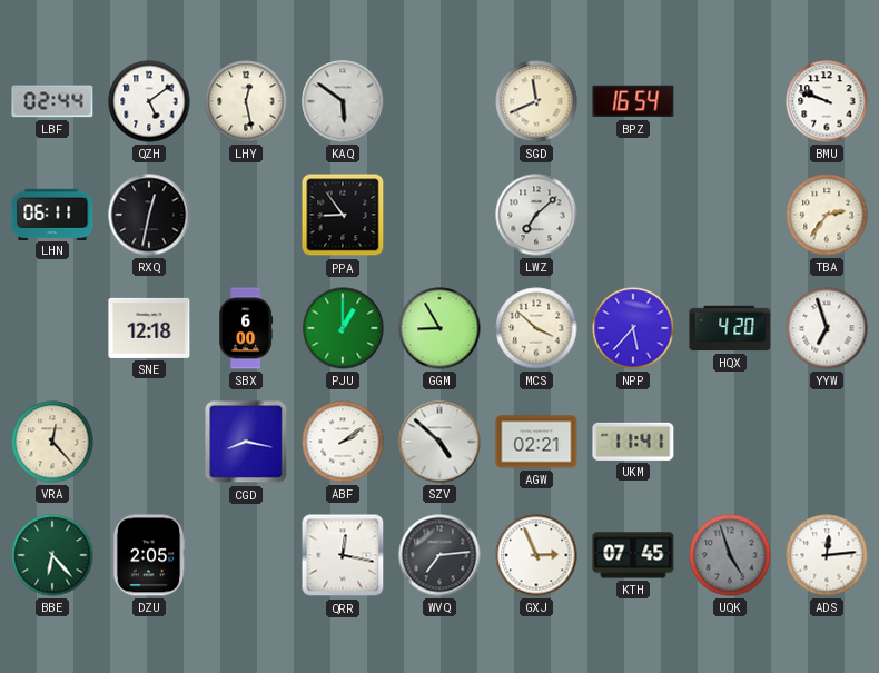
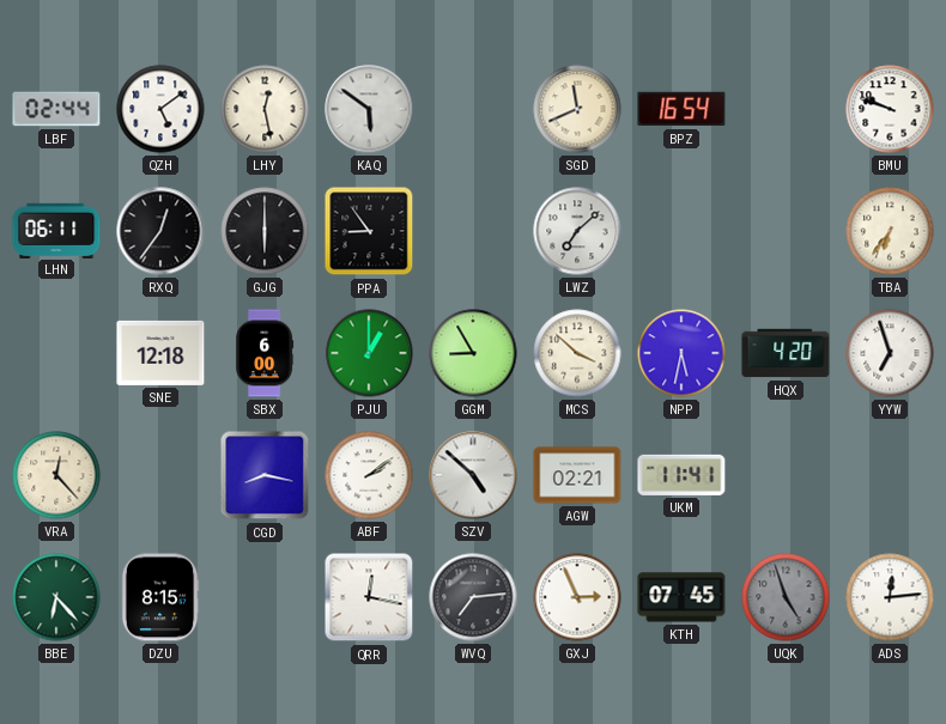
RXQ: 12:32 -> 12:36
GJG: none -> 6:00
TBA: 2:36 -> 6:36
NPP: 5:37 -> 5:32
DZU: 2:05 -> 8:15
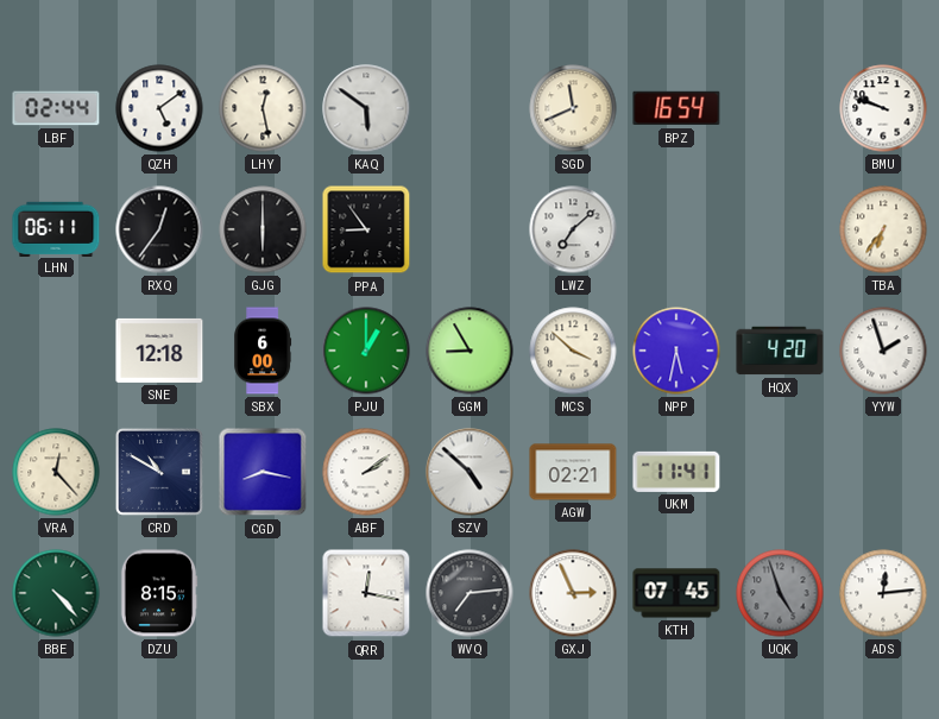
YYW: 6:57 -> 1:57
CRD: none -> 10:50
BBE: 6:23 -> 4:23
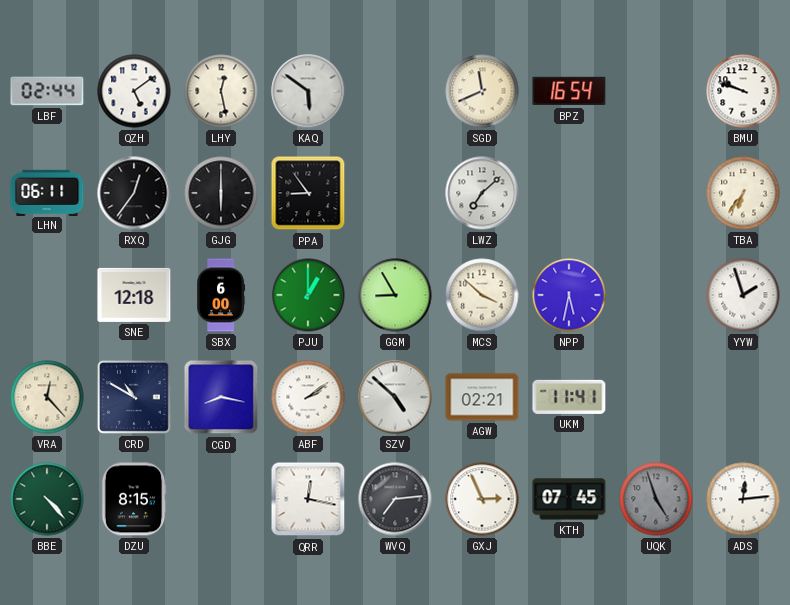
HQX: 4:20 -> none
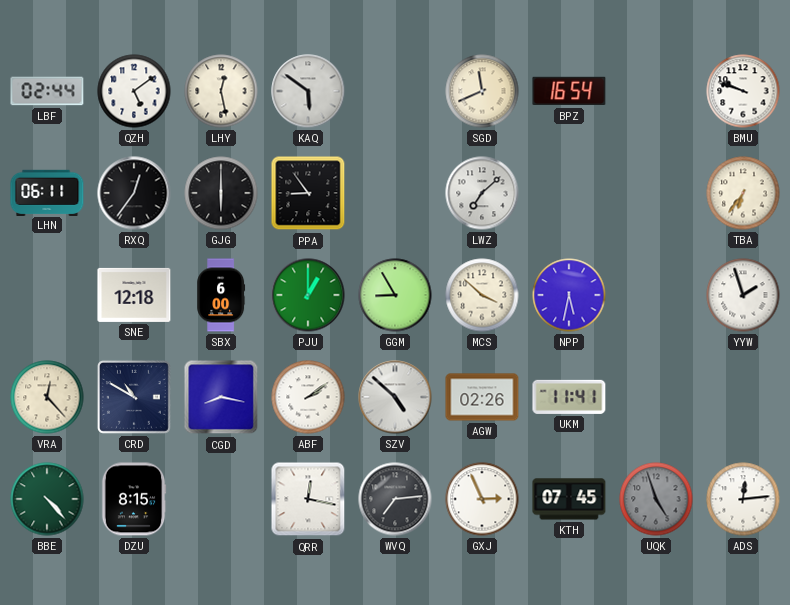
AGW: 02:21 -> 02:26
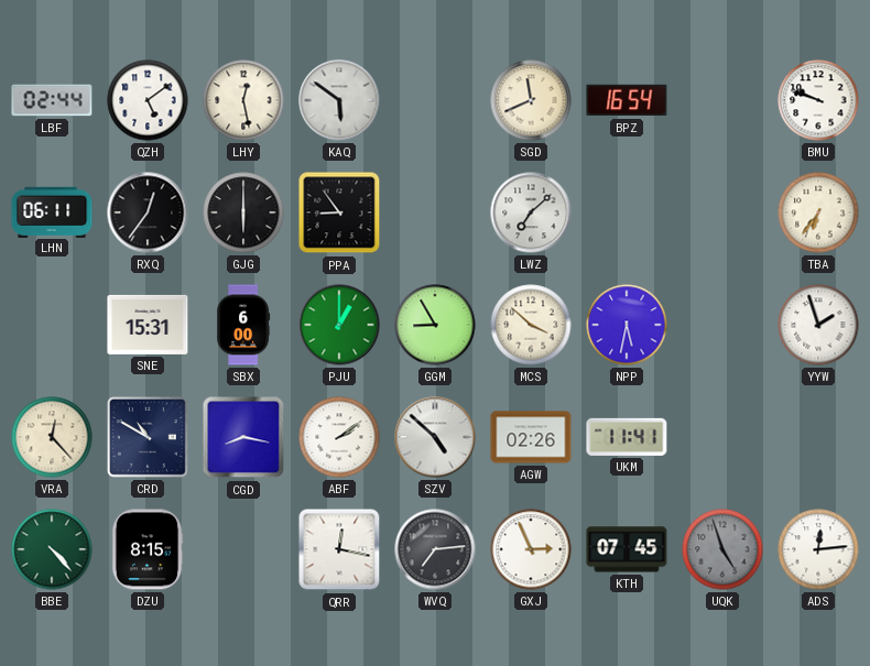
SNE: 12:18 -> 15:31
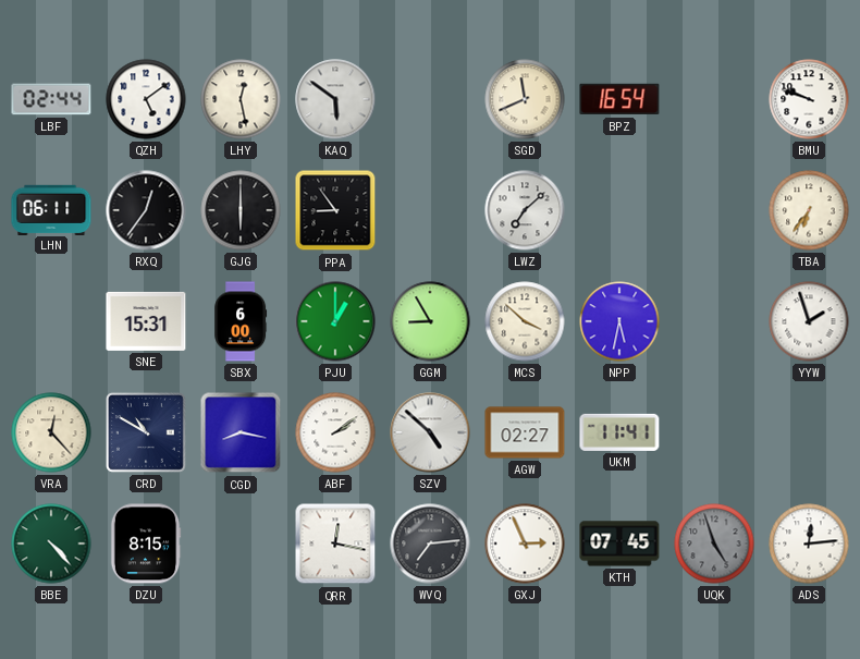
AGW: 02:26 -> 02:27
